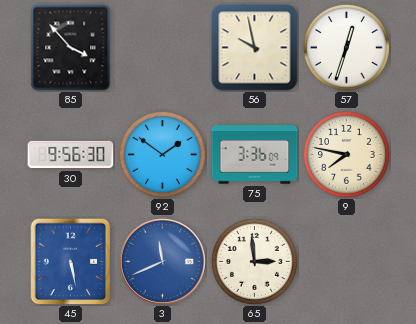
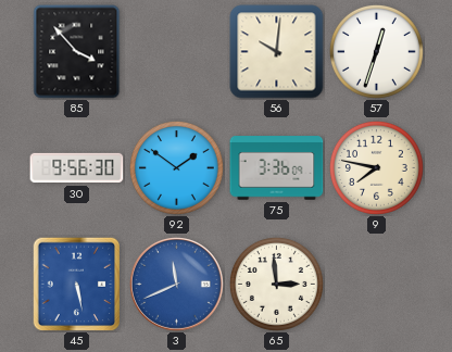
56: 9:58 -> 10:01
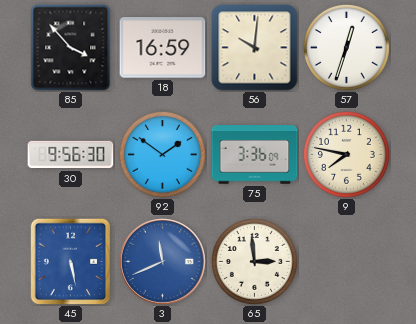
18: none -> 16:59
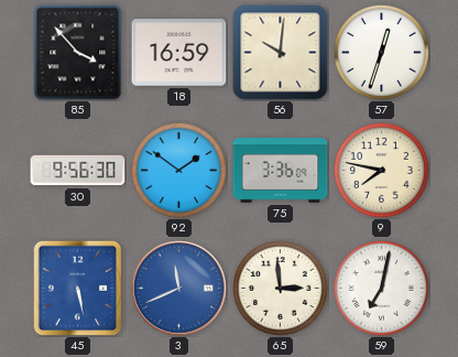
59: none -> 7:02
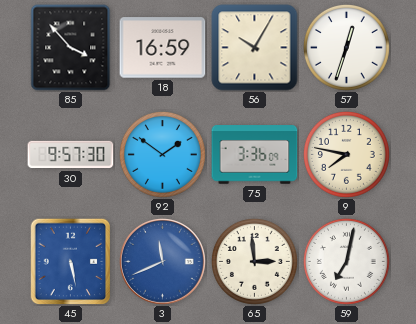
56: 10:01 -> 10:05
30: 9:56 -> 9:57
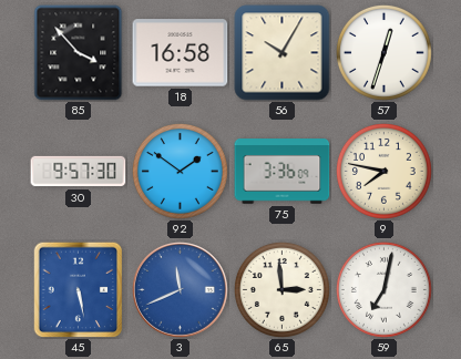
18: 16:59 -> 16:58
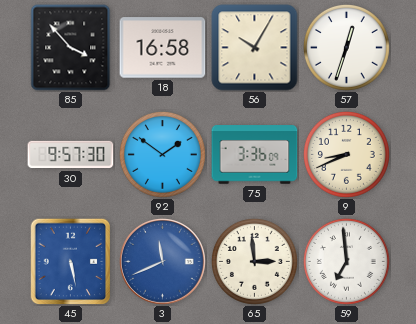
9: 7:47 -> 8:41
59: 7:02 -> 6:59
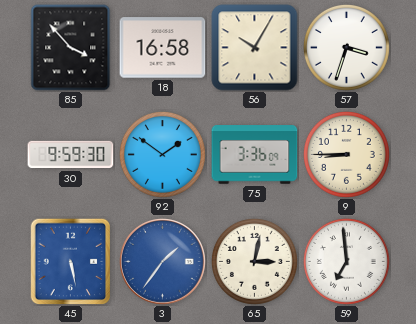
57: 12:33 -> 3:33
30: 9:57 -> 9:59
9: 8:41 -> 8:45
3: 11:41 -> 1:36
65: 2:59 -> 3:02
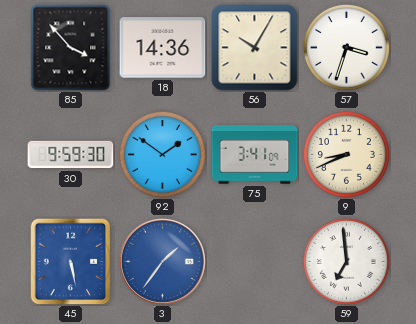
18: 16:58 -> 14:36
75: 3:36 -> 3:41
9: 8:45 -> 8:41
65: 3:02 -> none
